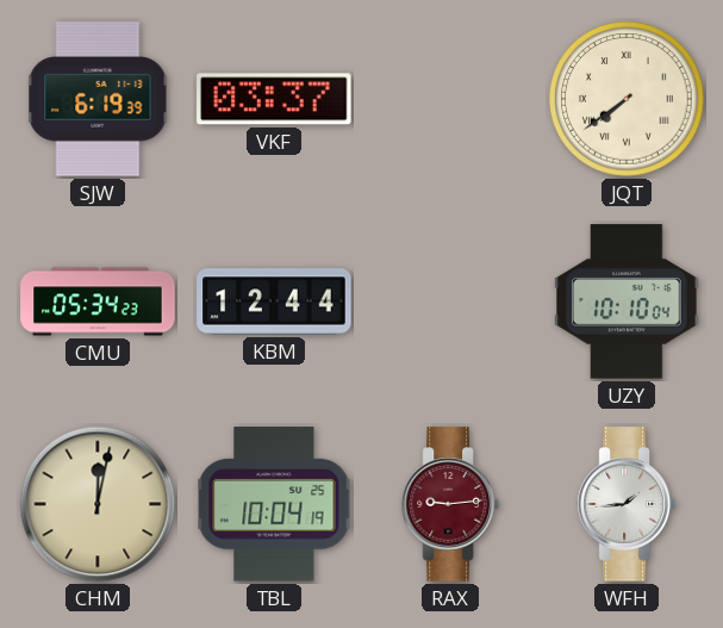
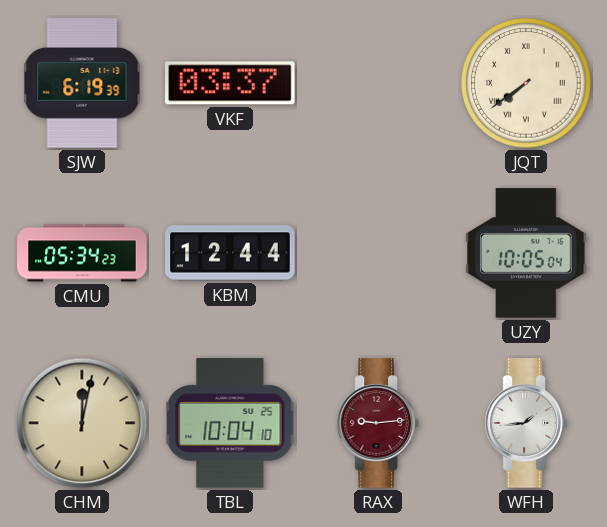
UZY: 10:10 -> 10:05
TBL: 10:04:19 -> 10:04:10
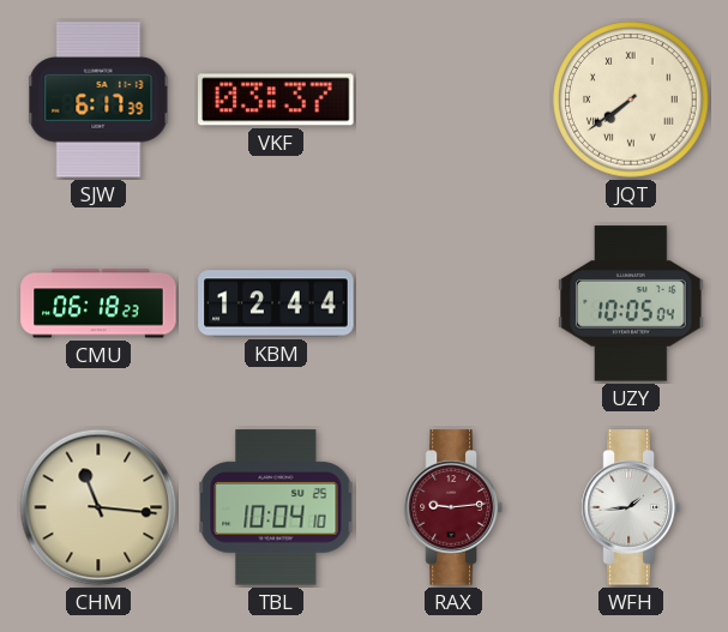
SJW: 6:19 -> 6:17
CMU: 05:34 -> 06:18
CHM: 12:02 -> 11:16
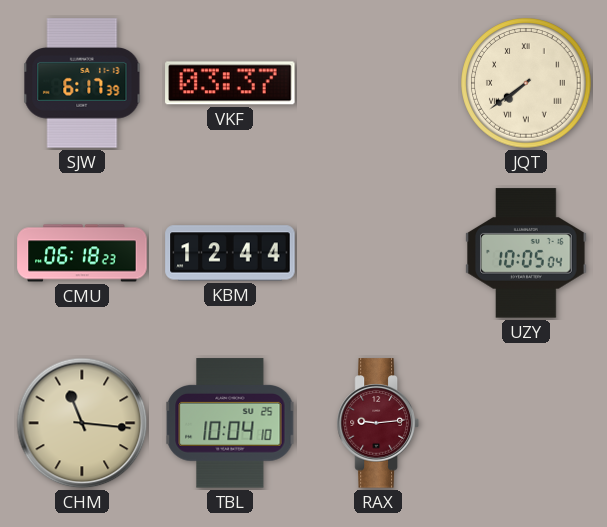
WFH: 1:44 -> none
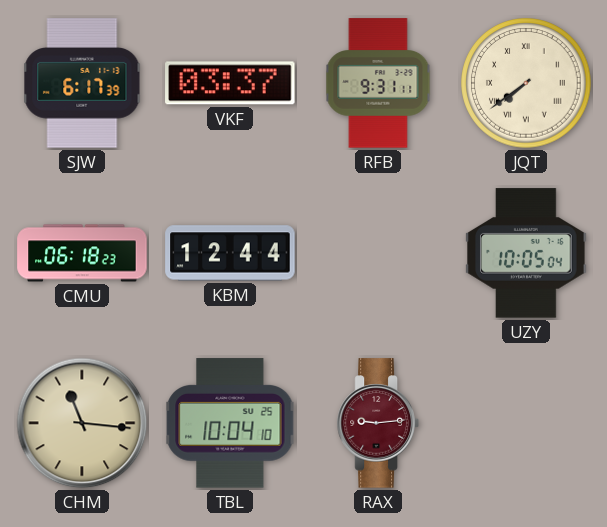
RFB: none -> 9:31
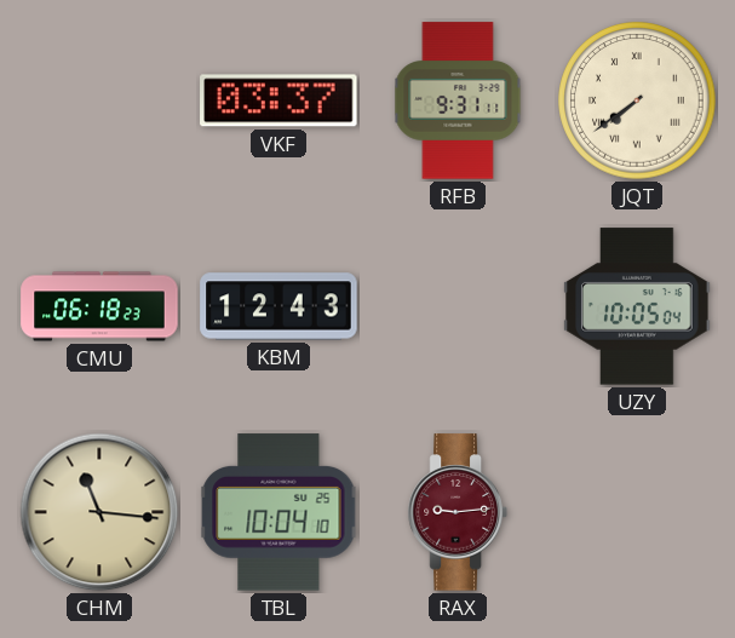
SJW: 6:17 -> none
KBM: 12:44 -> 12:43
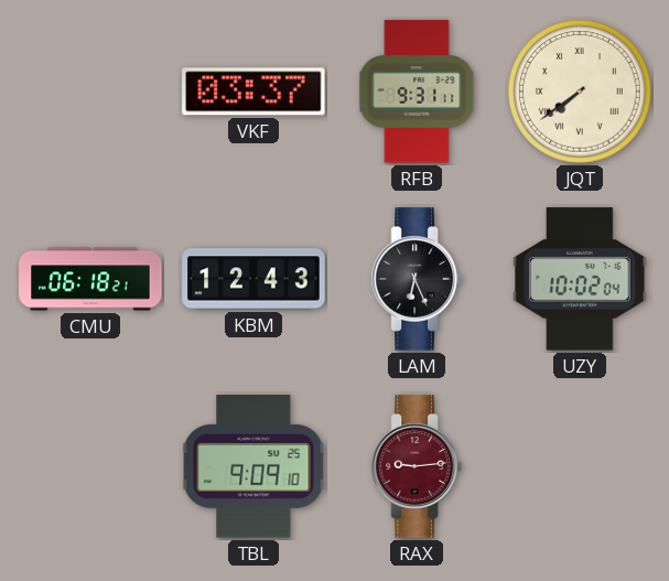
CMU: 06:18:23 -> 06:18:21
LAM: none -> 6:26
UZY: 10:05 -> 10:02
CHM: 11:16 -> none
TBL: 10:04 -> 9:09
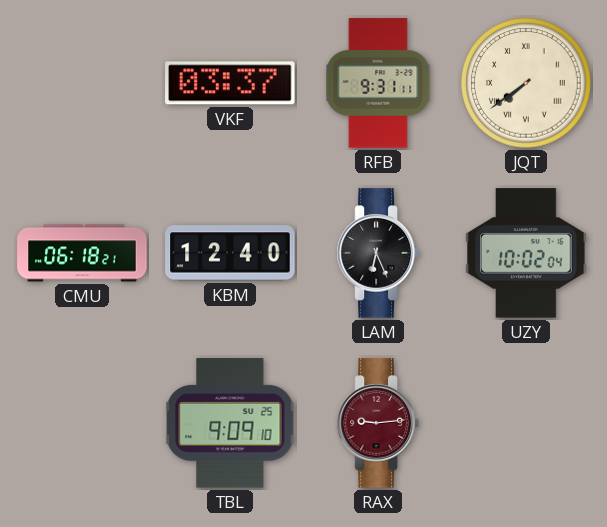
KBM: 12:43 -> 12:40
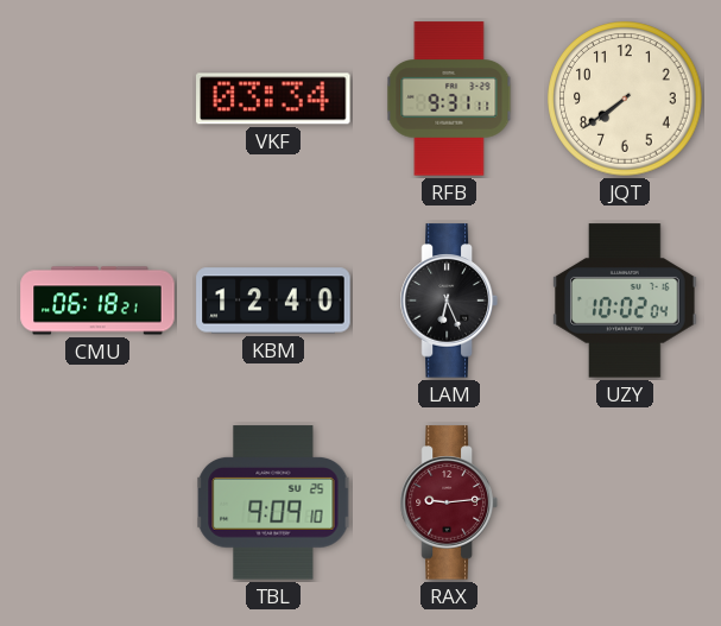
VKF: 03:37 -> 03:34
JQT numerals: Roman -> Arabic
